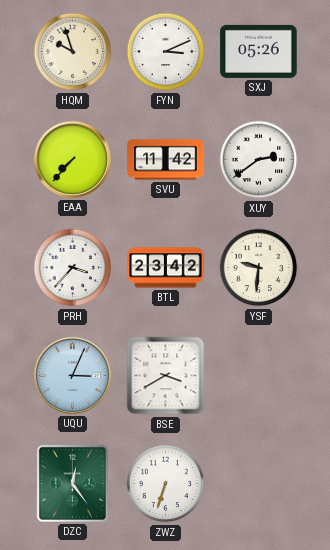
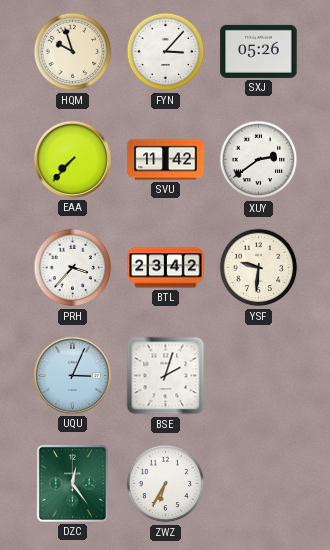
FYN: 3:11 -> 3:07
BSE: 3:40 -> 2:03
ZWZ: 6:33 -> 6:35
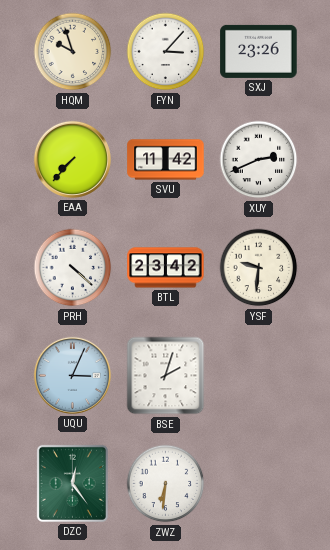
SXJ: 05:26 -> 23:26
XUY: 2:39 -> 2:41
PRH: 3:37 -> 4:22
ZWZ: 6:35 -> 6:31
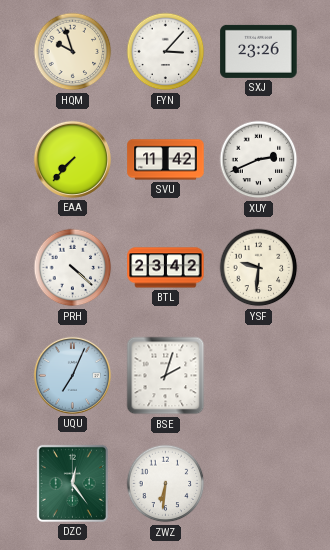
UQU: 3:04 -> 7:04
